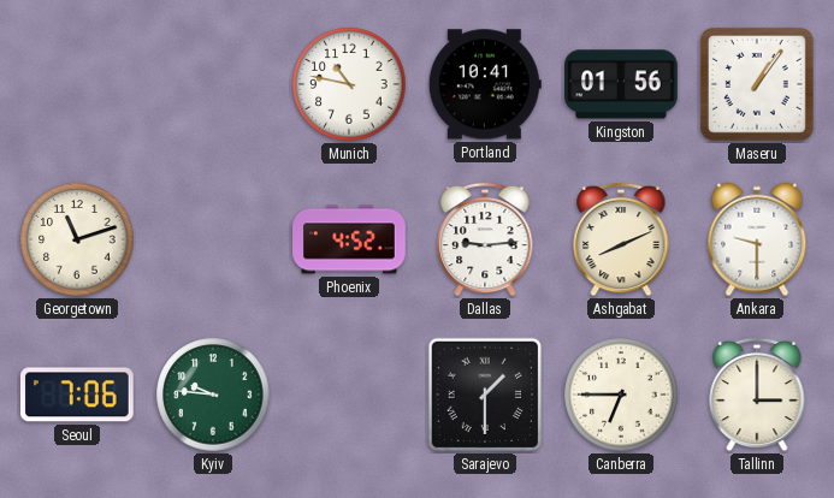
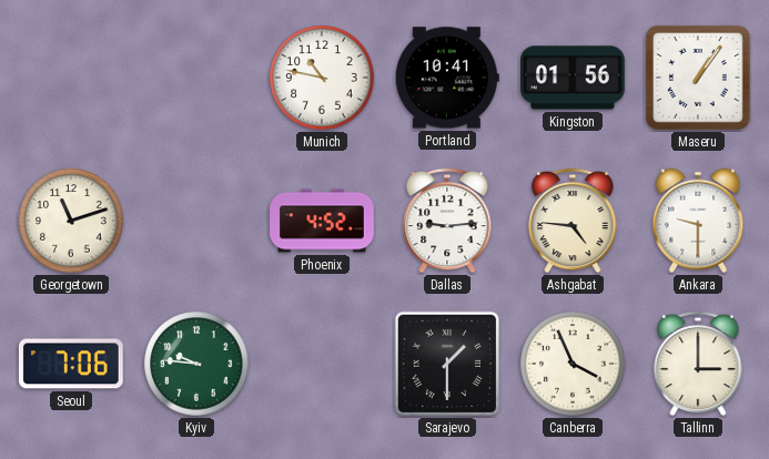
Ashgabat: 8:11 -> 4:46
Canberra: 6:45 -> 3:56
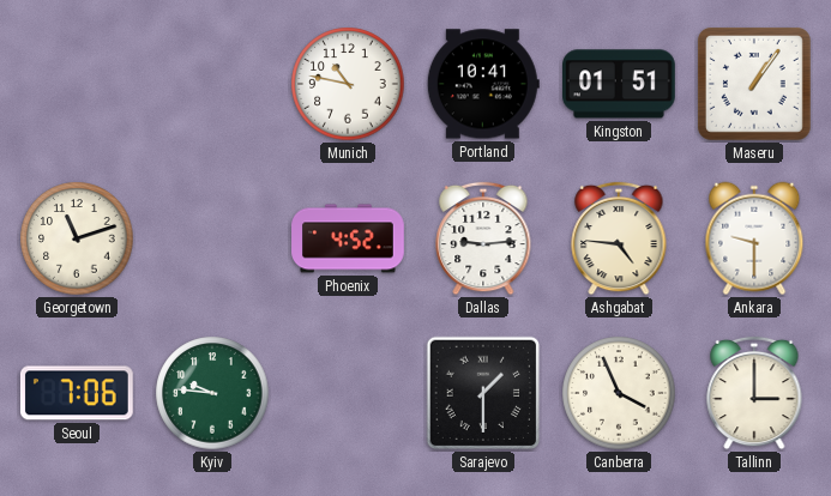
Kingston: 01:56 -> 01:51
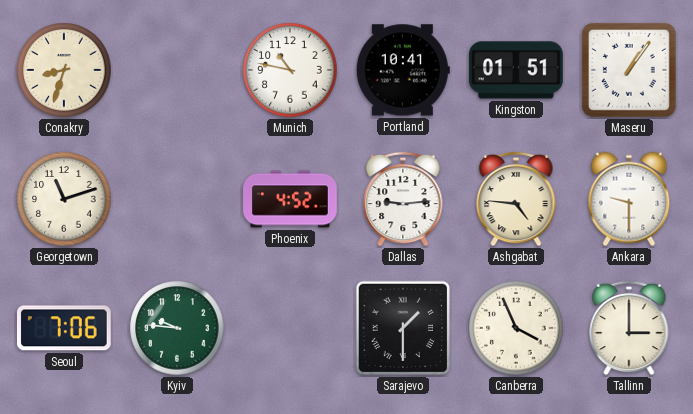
Conakry: none -> 8:33
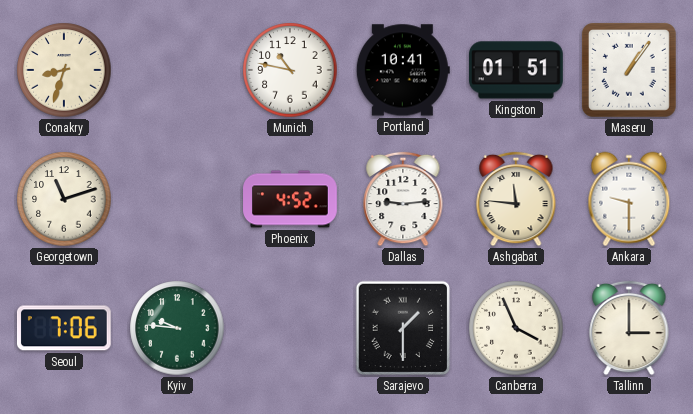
Ashgabat: 4:46 -> 11:46
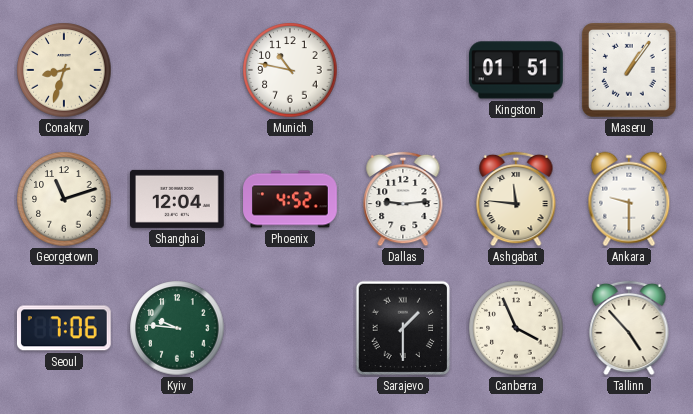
Portland: 10:41 -> none
Shanghai: none -> 12:04
Tallinn: 3:00 -> 4:53
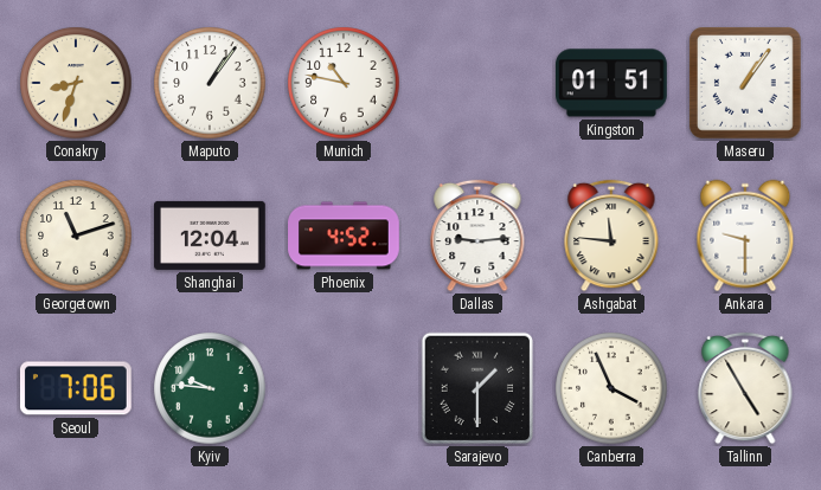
Maputo: none -> 1:06
Tallinn: 4:53 -> 4:55
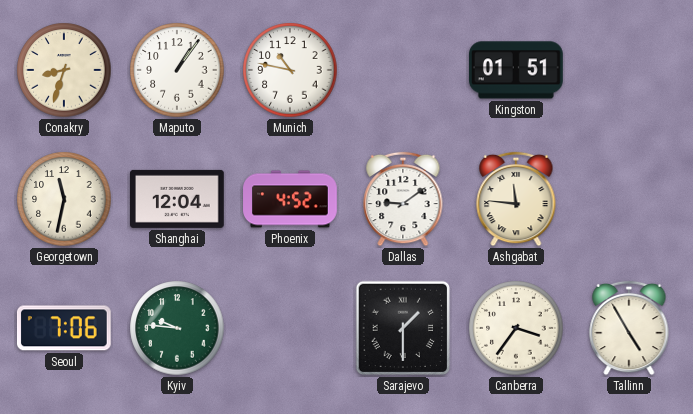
Maseru: 1:06 -> none
Georgetown: 11:12 -> 11:32
Dallas: 9:14 -> 9:09
Ankara: 9:30 -> none
Canberra: 3:56 -> 3:36
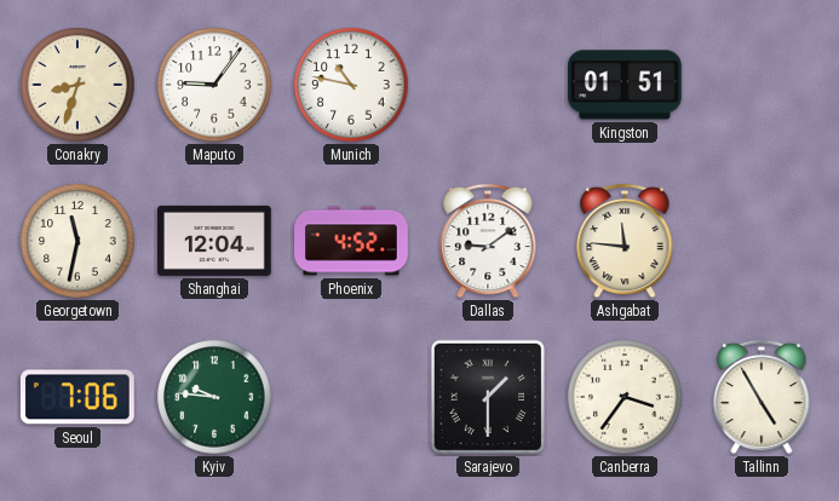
Maputo: 1:06 -> 9:06
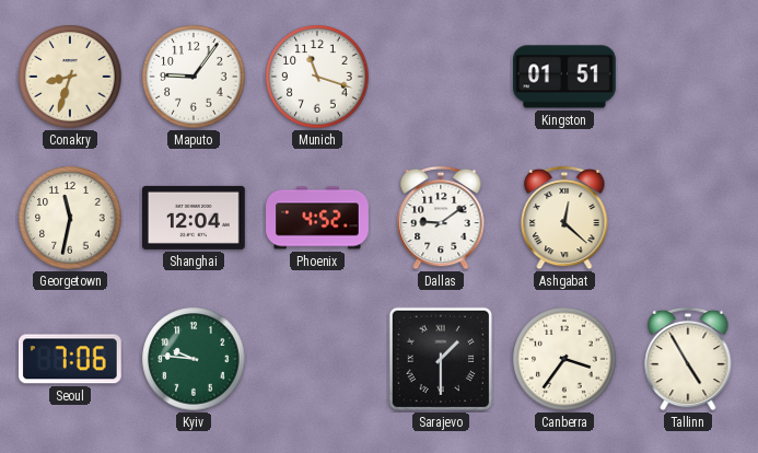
Munich: 10:47 -> 11:18
Ashgabat: 11:46 -> 12:22
